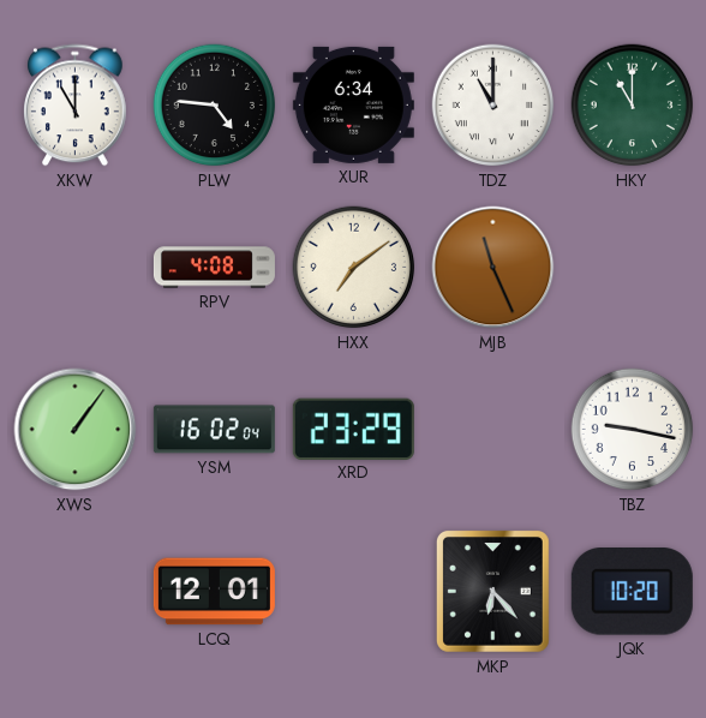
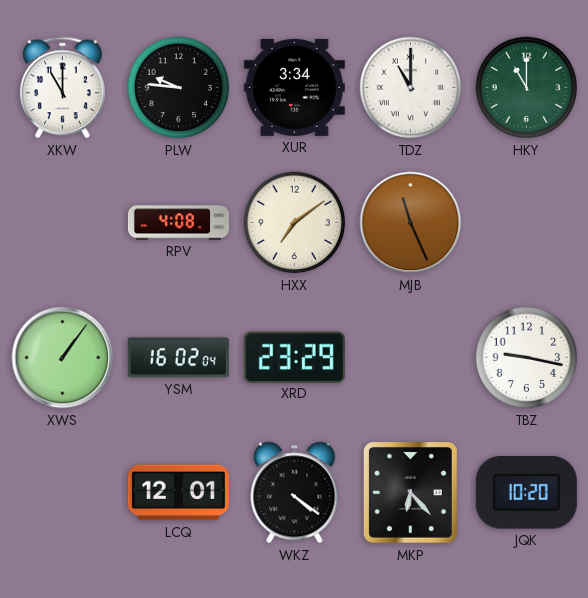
PLW: 4:46 -> 9:46
XUR: 6:34 -> 3:34
WKZ: none -> 4:21
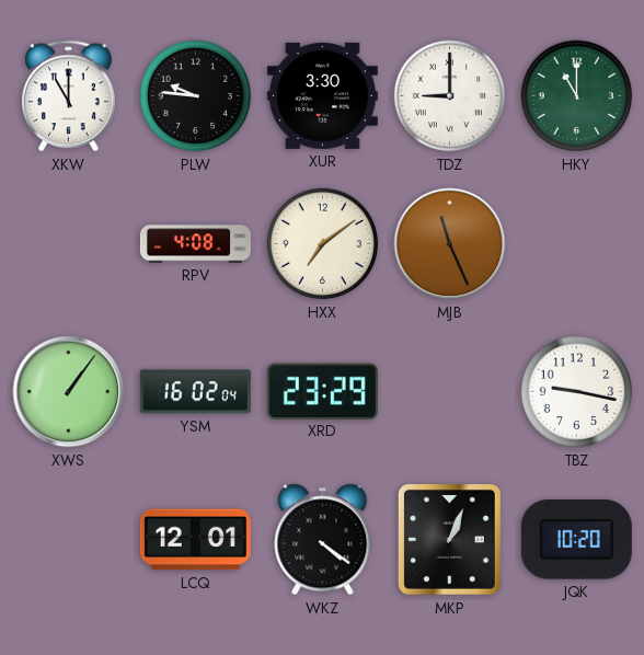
XUR: 3:34 -> 3:30
TDZ: 11:00 -> 9:00
MKP: 6:23 -> 1:04
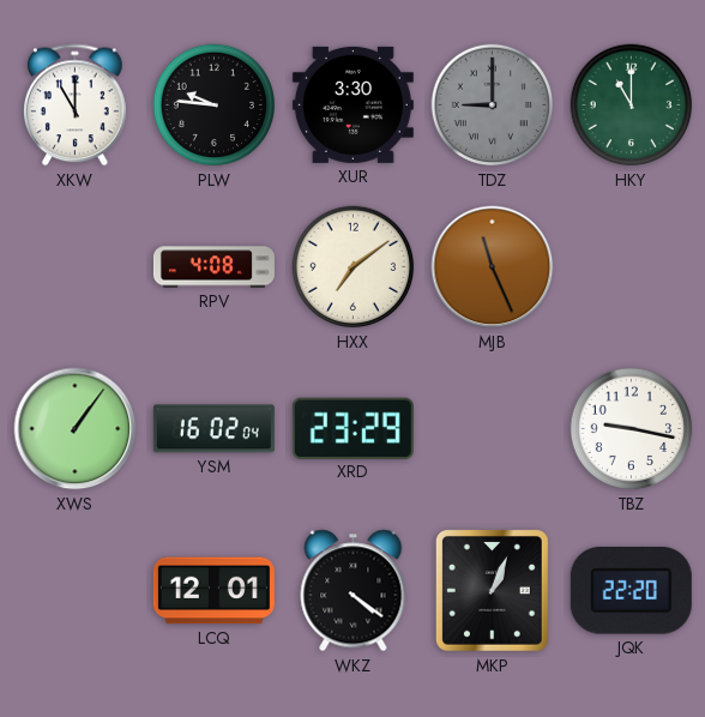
TDZ dial: white -> grey
JQK: 10:20 -> 22:20
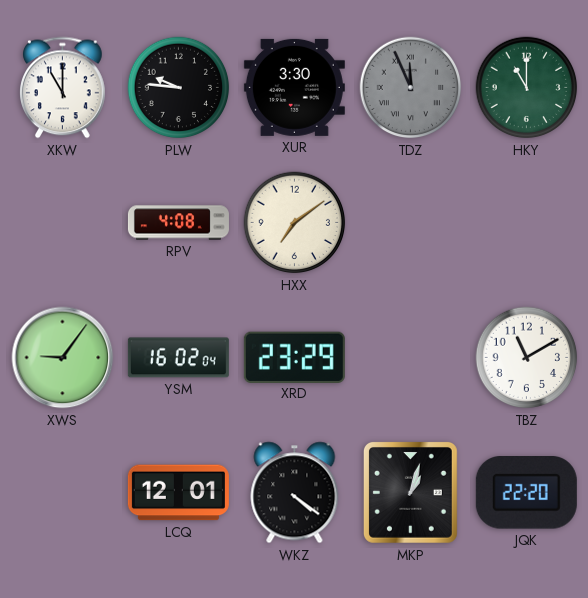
TDZ: 9:00 -> 11:56
MJB: 11:26 -> none
XWS: 1:06 -> 9:06
TBZ: 9:17 -> 11:10
MKP: 1:04 -> 1:03
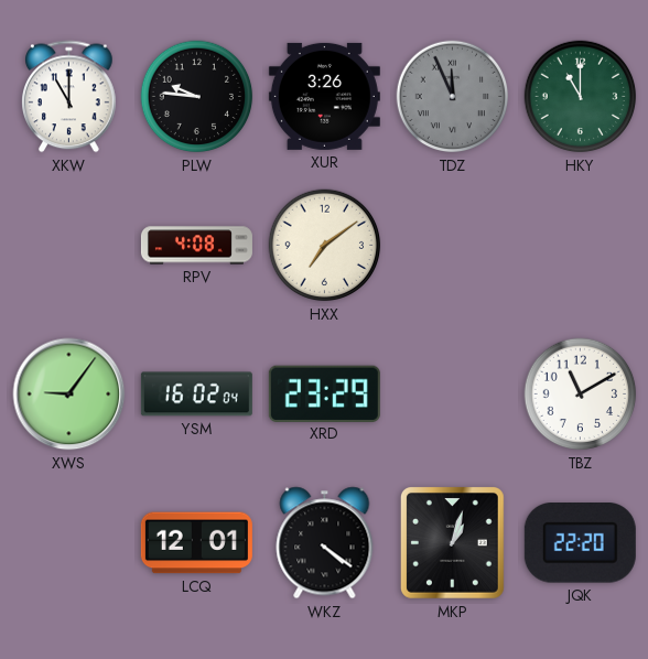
XUR: 3:30 -> 3:26
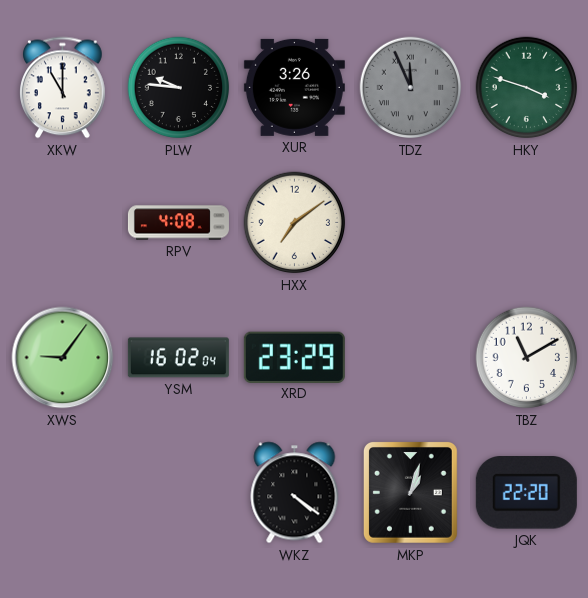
HKY: 11:00 -> 3:48
LCQ: 12:01 -> none
